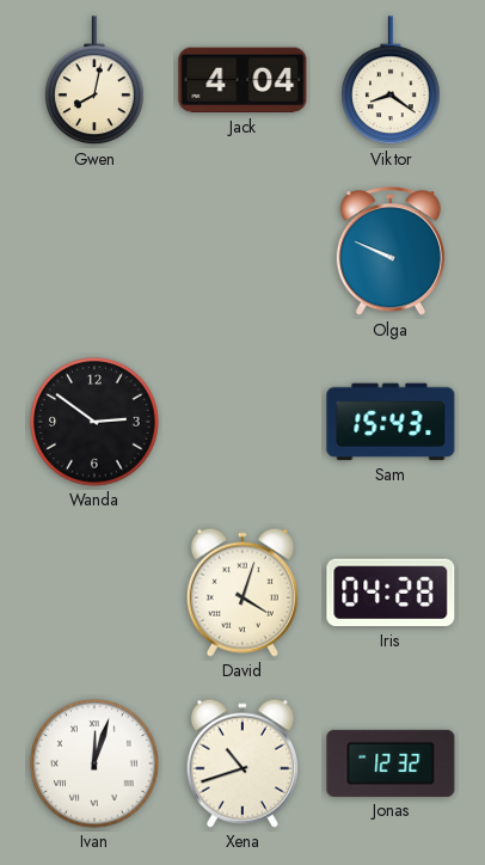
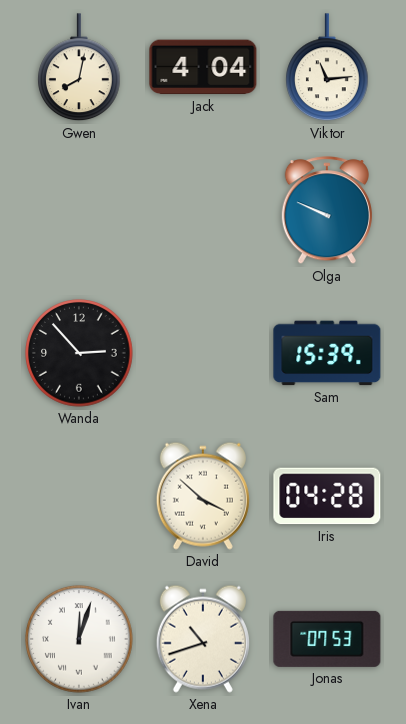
Viktor: 8:21 -> 11:14
Wanda: 2:51 -> 2:53
Sam: 15:43 -> 15:39
David: 4:03 -> 3:52
Jonas: 12:32 -> 07:53
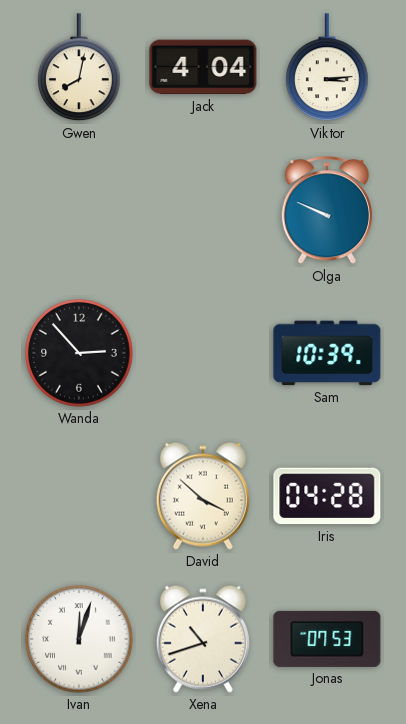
Viktor: 11:14 -> 3:14
Sam: 15:39 -> 10:39
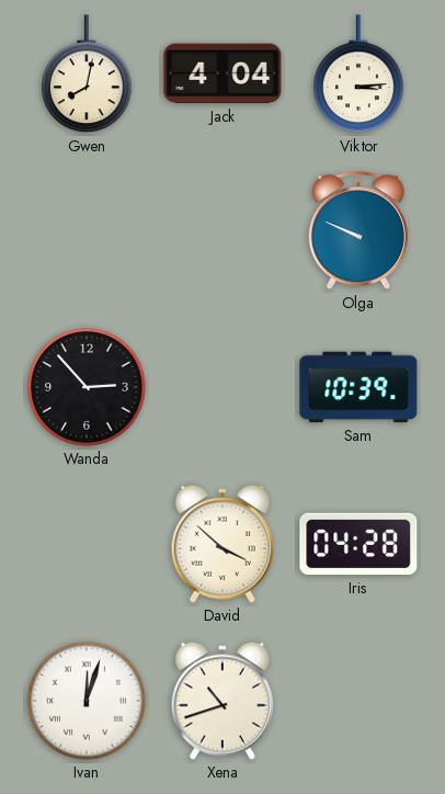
Jonas: 07:53 -> none
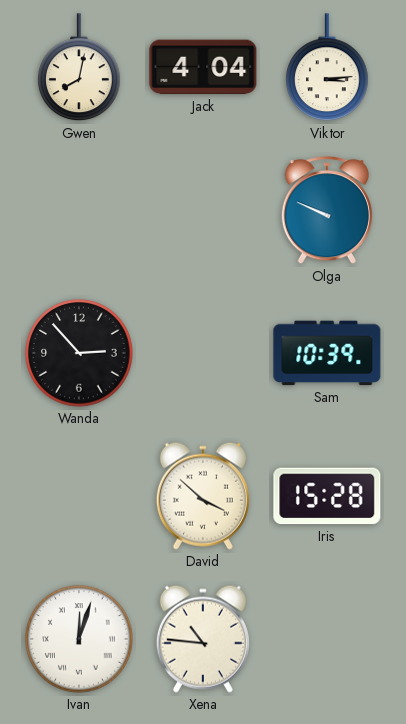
Iris: 04:28 -> 15:28
Xena: 10:42 -> 10:46
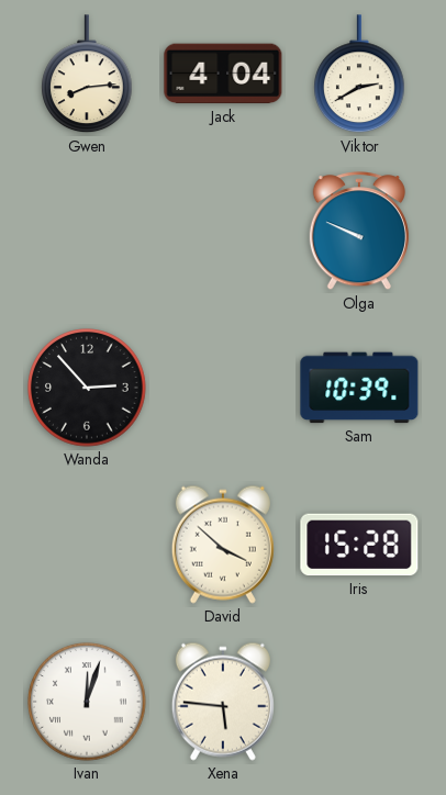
Gwen: 8:02 -> 8:14
Viktor: 3:14 -> 2:40
Xena: 10:46 -> 5:46
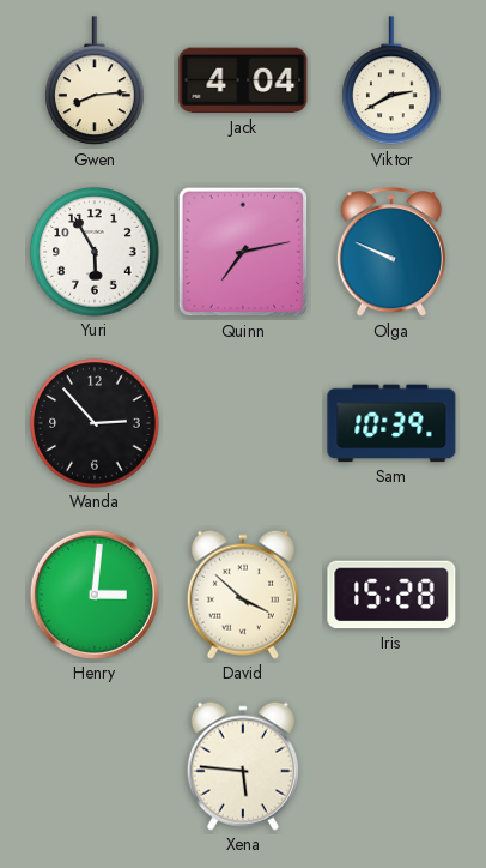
Yuri: none -> 5:55
Quinn: none -> 7:13
Henry: none -> 3:01
Ivan: 12:03 -> none
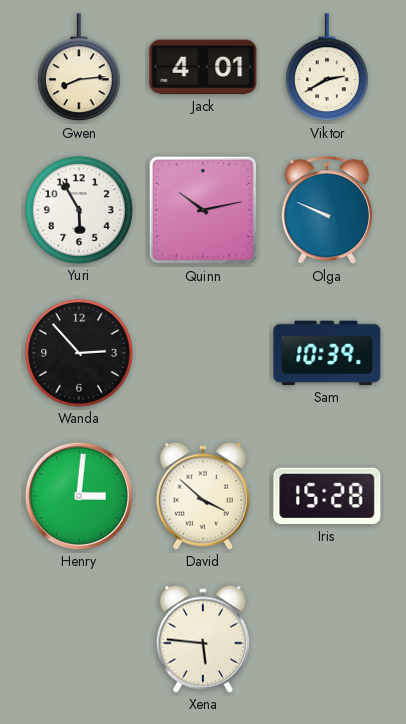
Jack: 4:04 -> 4:01
Quinn: 7:13 -> 10:13
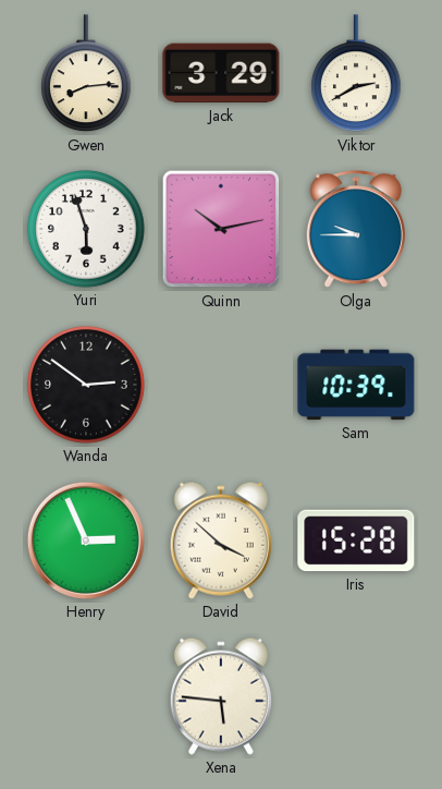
Jack: 4:01 -> 3:29
Yuri: 5:55 -> 5:57
Olga: 9:49 -> 9:45
Wanda: 2:53 -> 2:51
Henry: 3:01 -> 2:56
